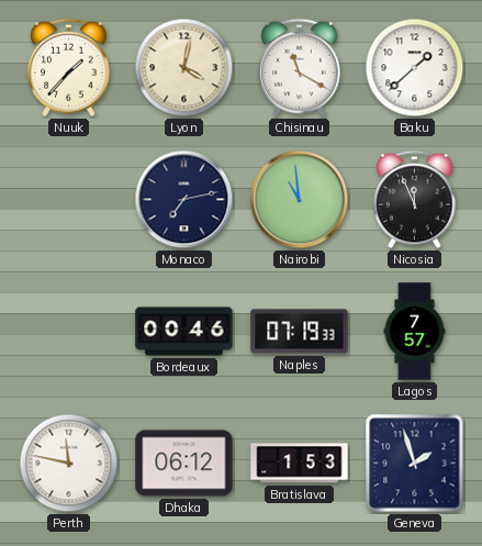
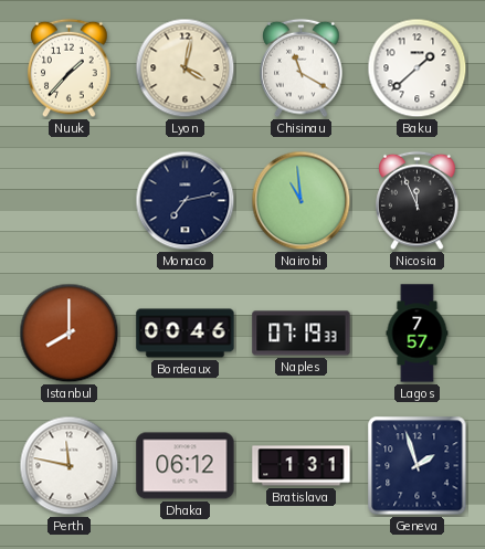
Istanbul: none -> 8:00
Bratislava: 1:53 -> 1:31
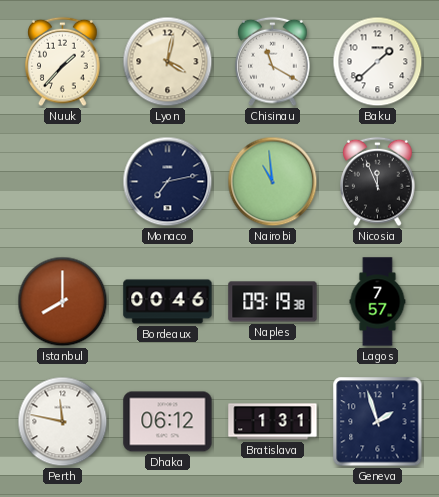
Naples: 07:19 -> 09:19
